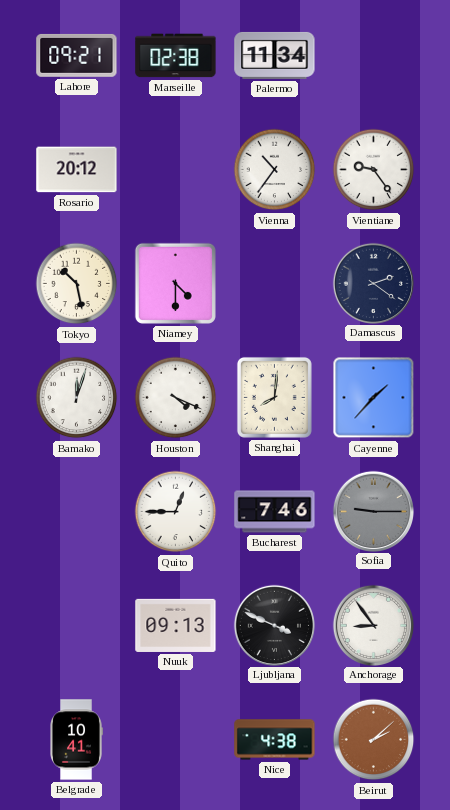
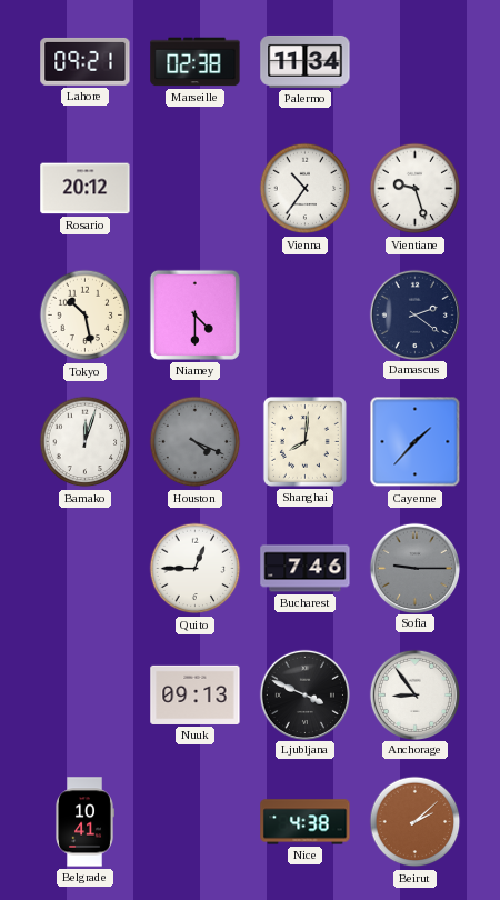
Vientiane: 9:24 -> 9:27
Houston dial: white -> grey
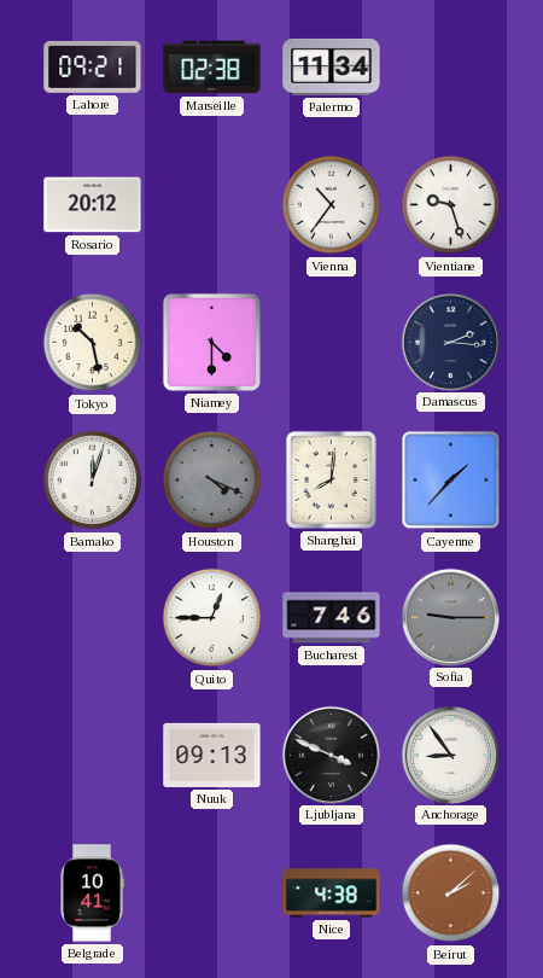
Damascus: 2:21 -> 2:16
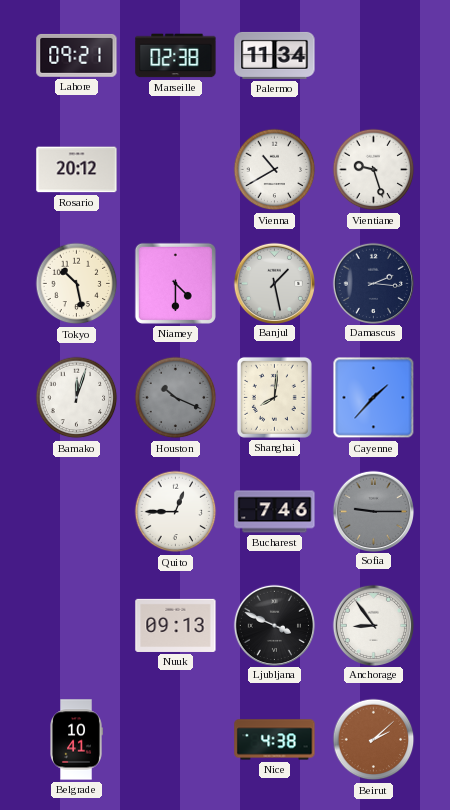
Vienna: 10:36 -> 10:40
Banjul: none -> 1:28
Houston: 4:19 -> 10:19
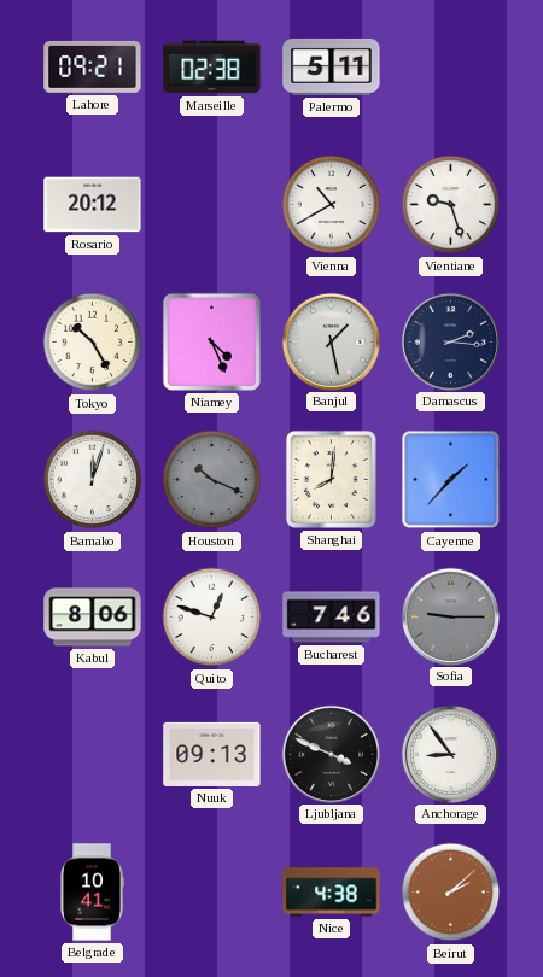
Palermo: 11:34 -> 5:11
Tokyo: 10:28 -> 10:25
Niamey: 4:30 -> 4:26
Kabul: none -> 8:06
Quito: 12:45 -> 12:48
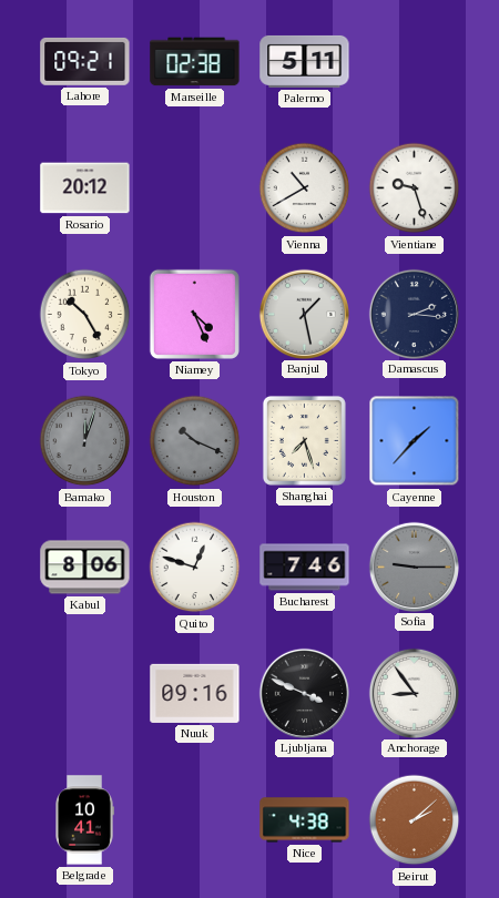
Bamako dial: white -> grey
Shanghai: 8:01 -> 7:27
Nuuk: 09:13 -> 09:16
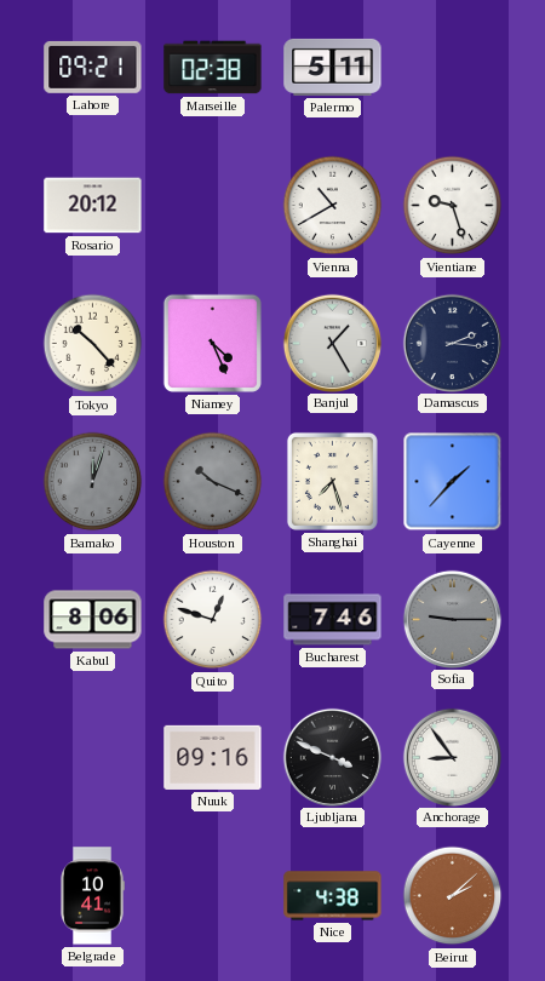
Tokyo: 10:25 -> 10:23
Banjul: 1:28 -> 1:25
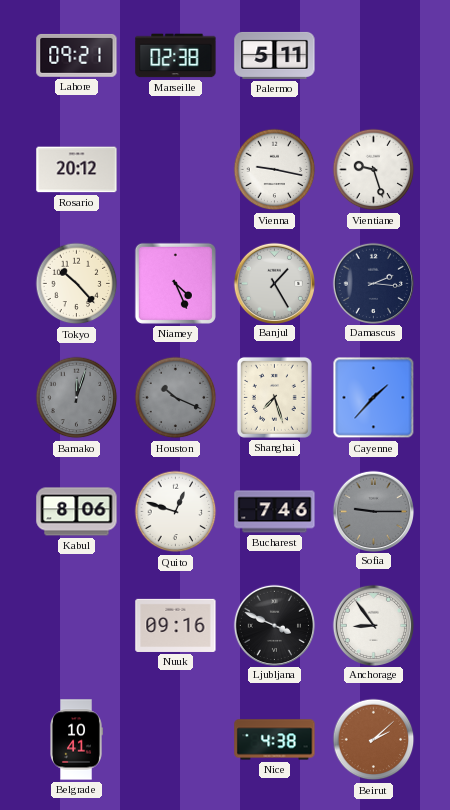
Vienna: 10:40 -> 9:17
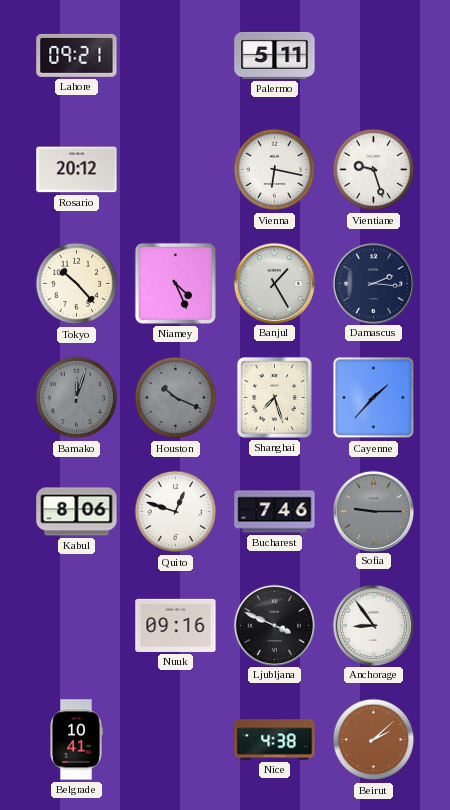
Marseille: 02:38 -> none
Vienna: 9:17 -> 6:17
